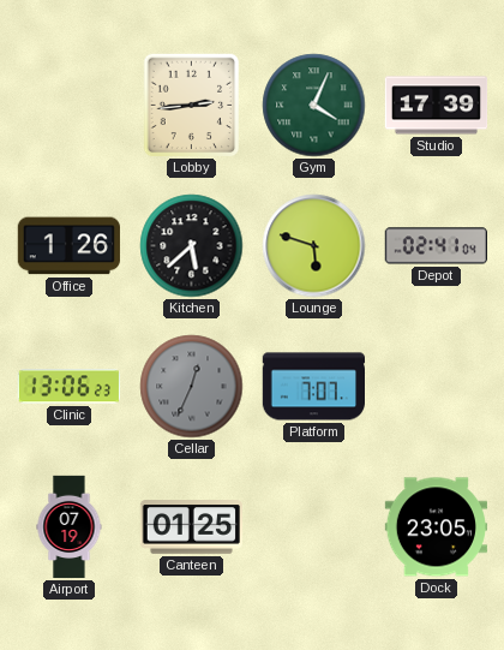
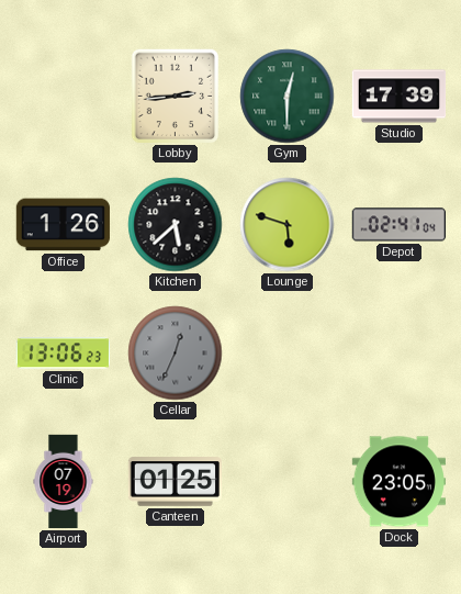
Gym: 4:04 -> 12:30
Platform: 7:07 -> none
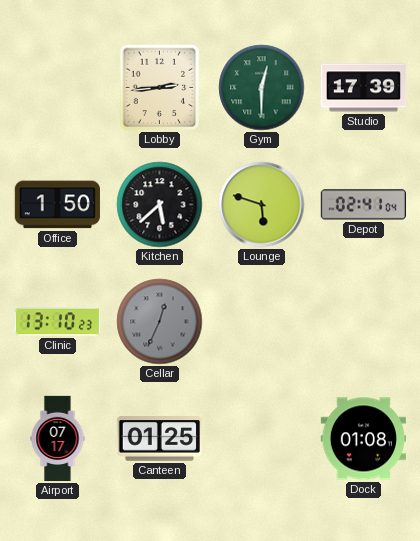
Office: 1:26 -> 1:50
Clinic: 13:06 -> 13:10
Airport: 07:19 -> 07:17
Dock: 23:05 -> 01:08
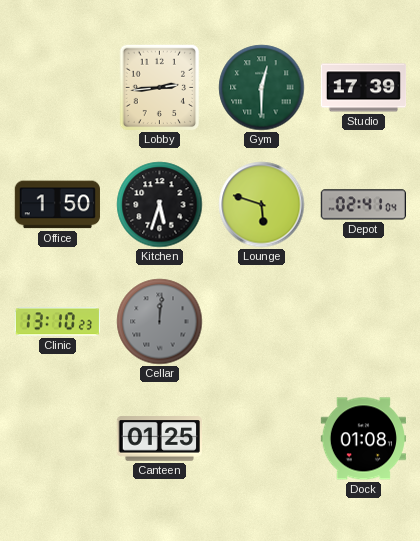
Kitchen: 5:38 -> 5:33
Cellar: 12:34 -> 12:01
Airport: 07:17 -> none
